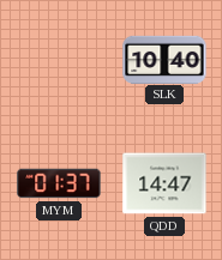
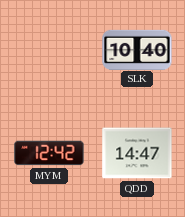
MYM: 01:37 -> 12:42
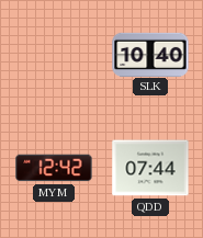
QDD: 14:47 -> 07:44
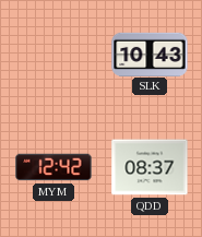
SLK: 10:40 -> 10:43
QDD: 07:44 -> 08:37
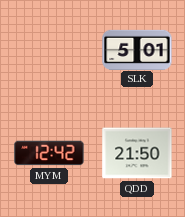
SLK: 10:43 -> 5:01
QDD: 08:37 -> 21:50
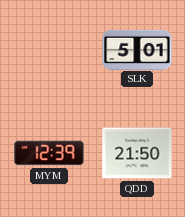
MYM: 12:42 -> 12:39
